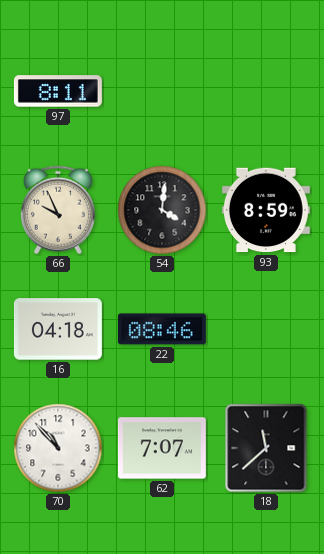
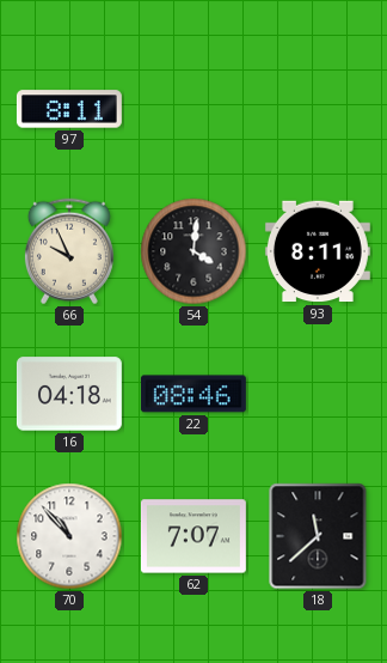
93: 8:59 -> 8:11
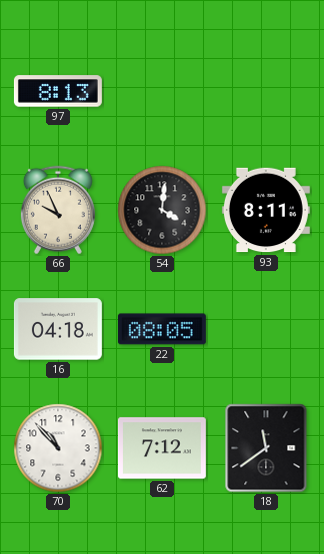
97: 8:11 -> 8:13
22: 08:46 -> 08:05
62: 7:07 -> 7:12
18: 11:38 -> 11:39
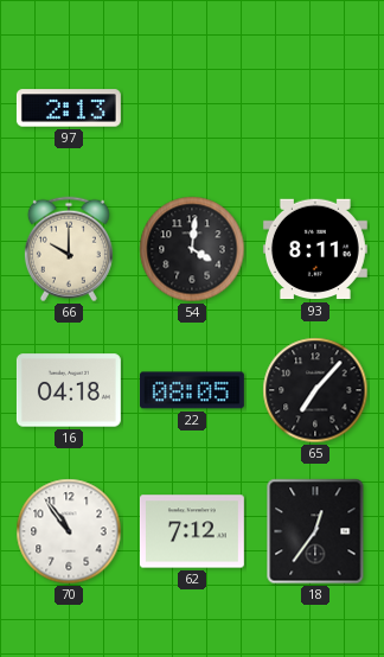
97: 8:13 -> 2:13
66: 9:56 -> 10:00
65: none -> 7:07
70: 10:53 -> 10:54
18: 11:39 -> 12:36
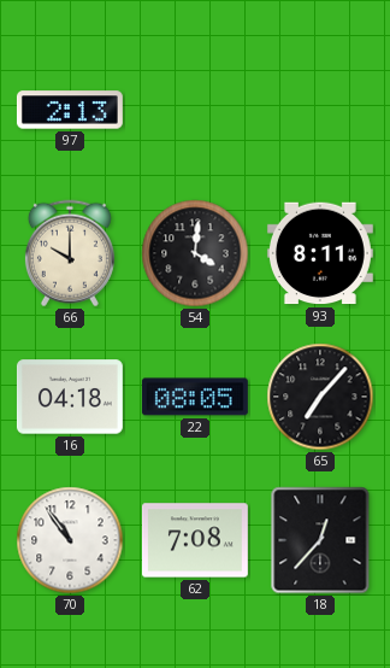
62: 7:12 -> 7:08
18: 12:36 -> 12:37
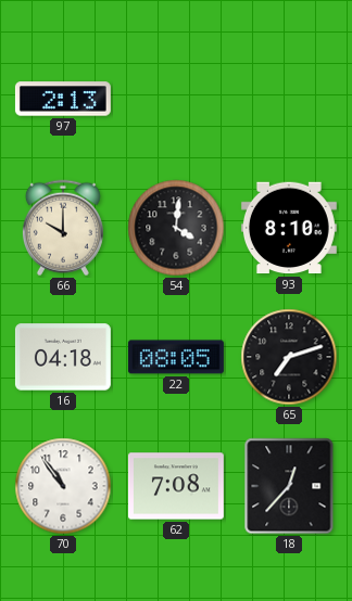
93: 8:11 -> 8:10
65: 7:07 -> 7:12
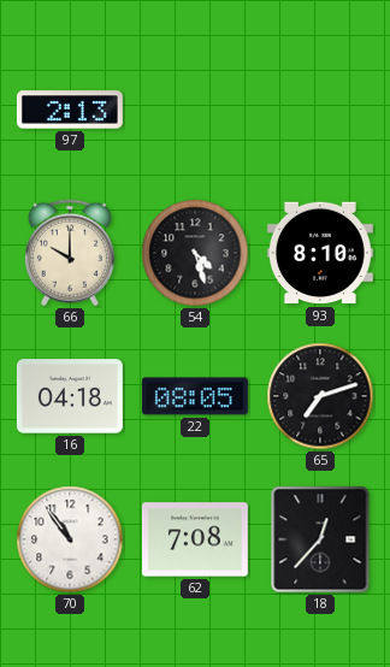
54: 4:01 -> 4:27
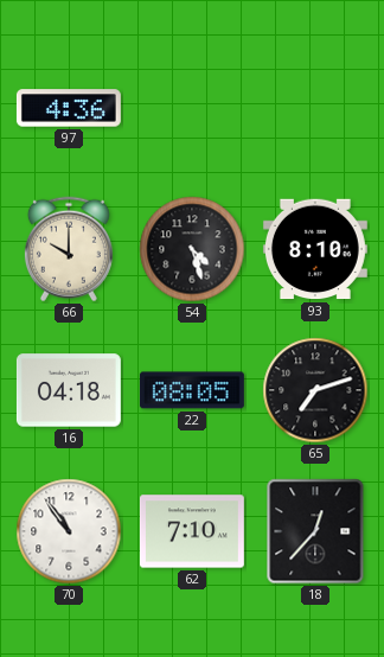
97: 2:13 -> 4:36
62: 7:08 -> 7:10
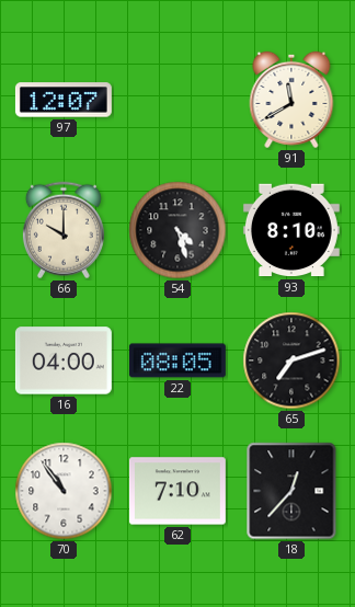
97: 4:36 -> 12:07
91: none -> 11:40
16: 04:18 -> 04:00
